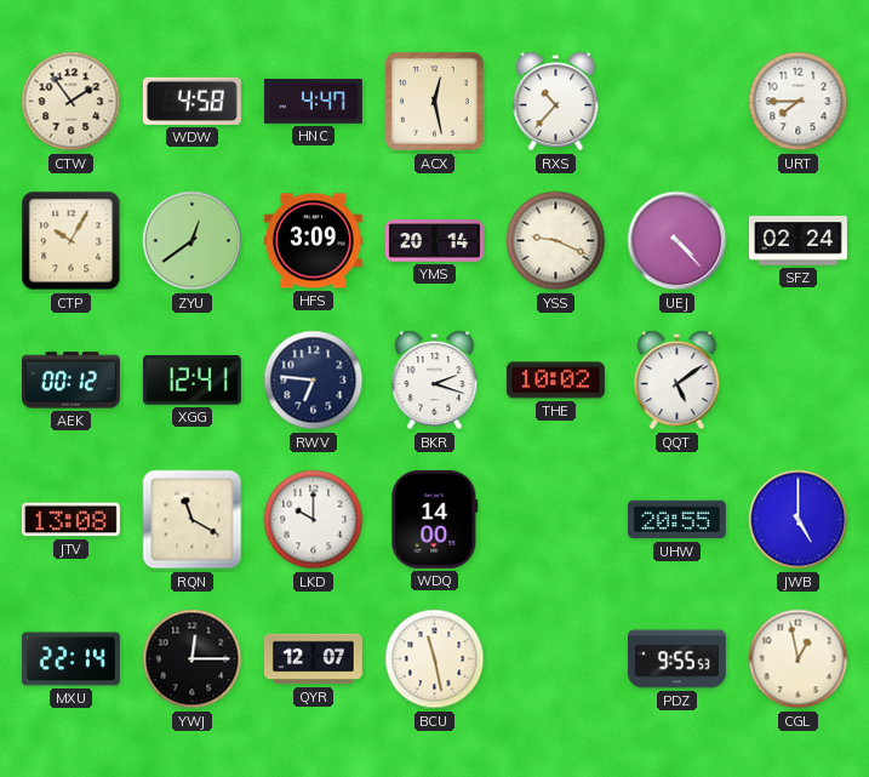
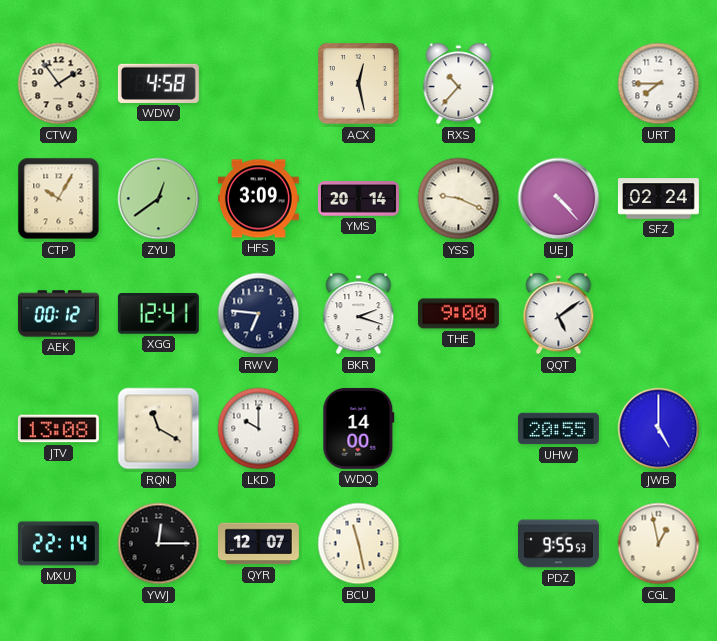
HNC: 4:47 -> none
THE: 10:02 -> 9:00
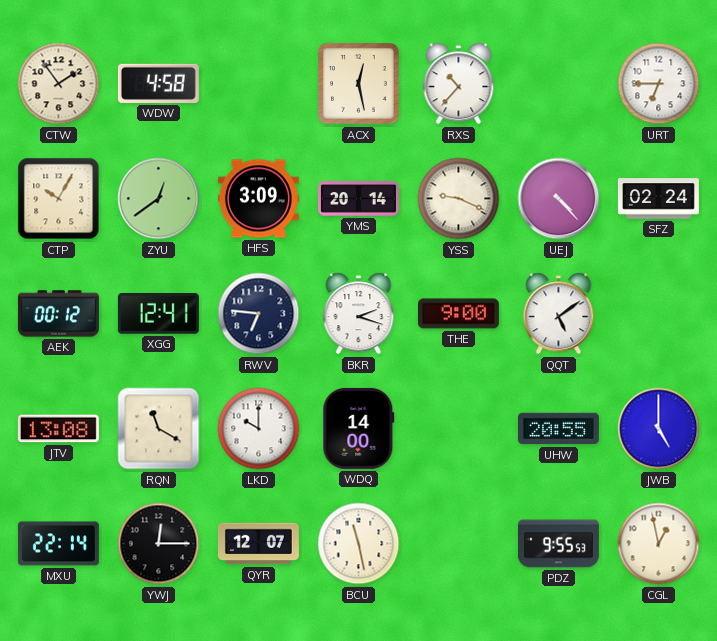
URT: 7:45 -> 6:45
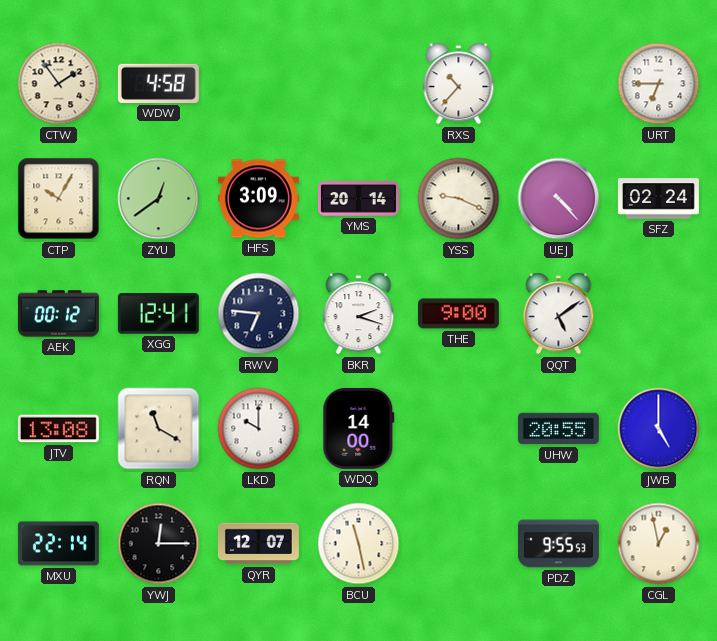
ACX: 12:28 -> none
